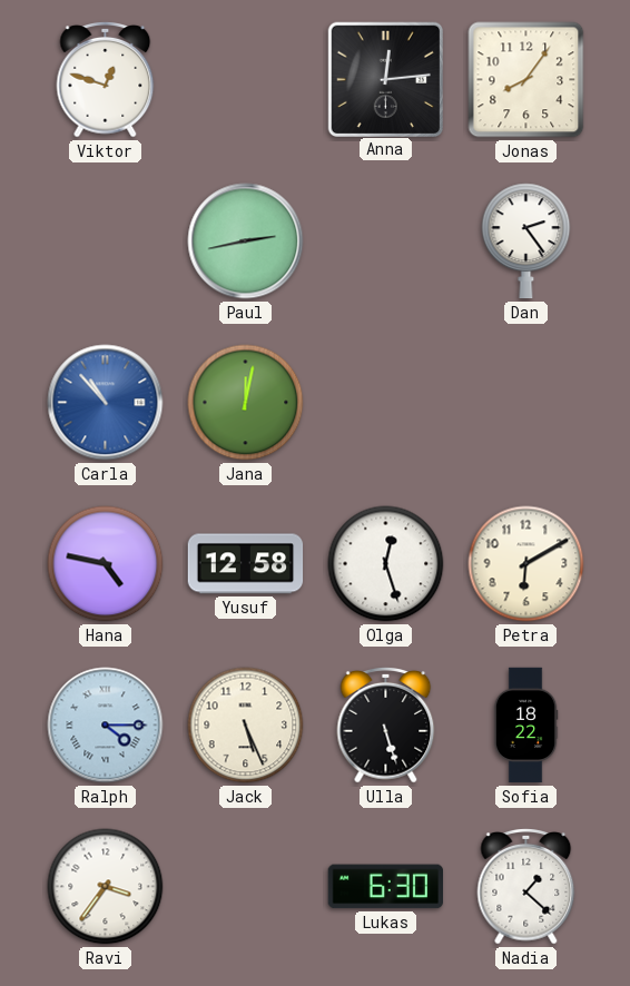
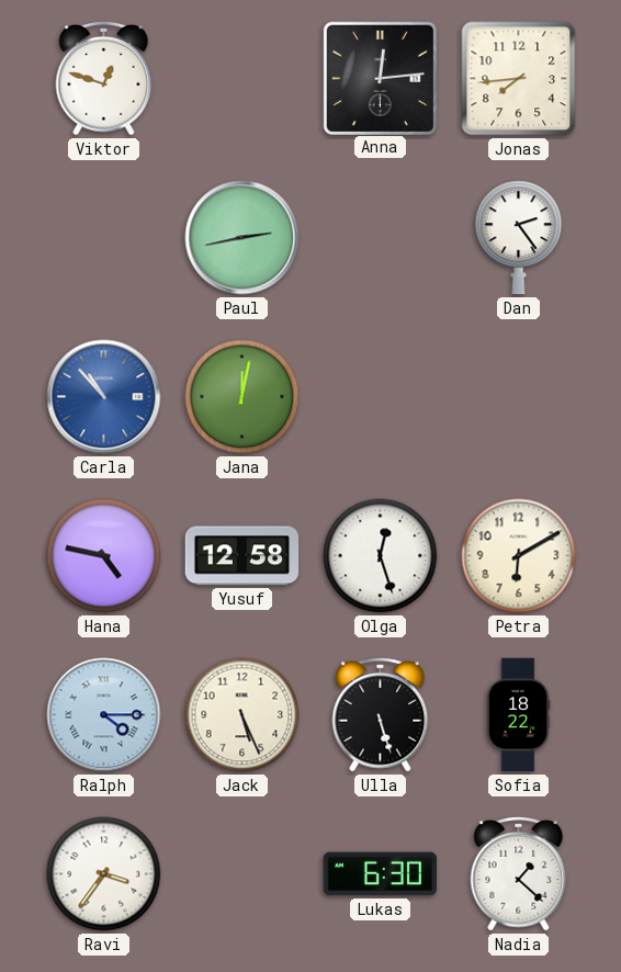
Jonas: 8:06 -> 7:44
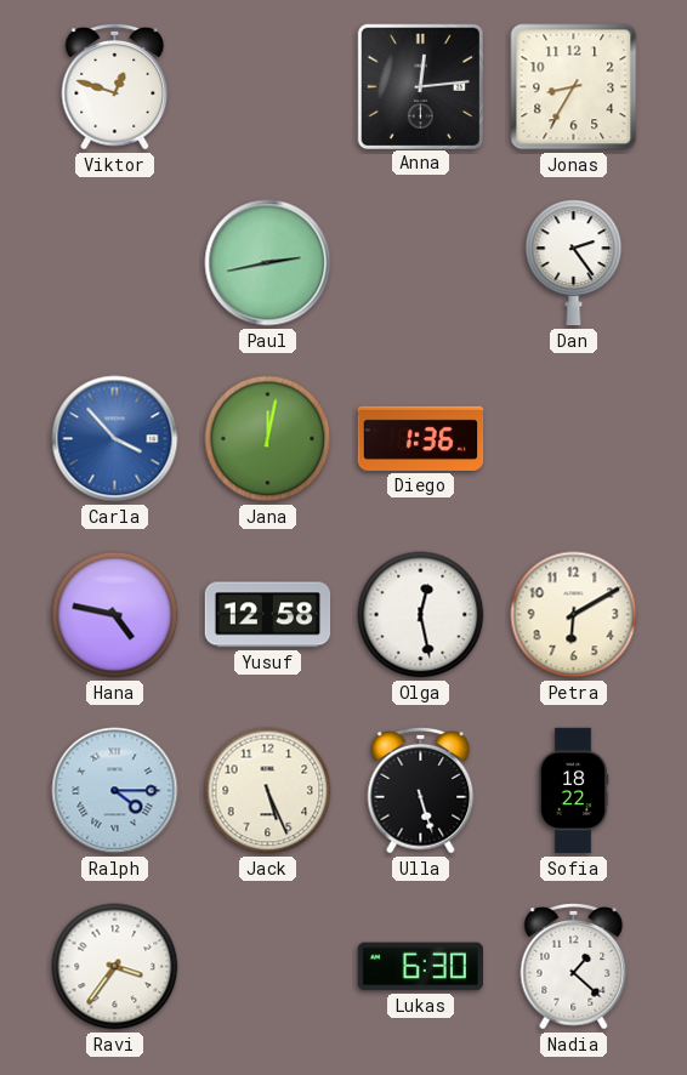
Jonas: 7:44 -> 8:35
Carla: 10:53 -> 3:53
Diego: none -> 1:36
Olga: 12:27 -> 12:28
